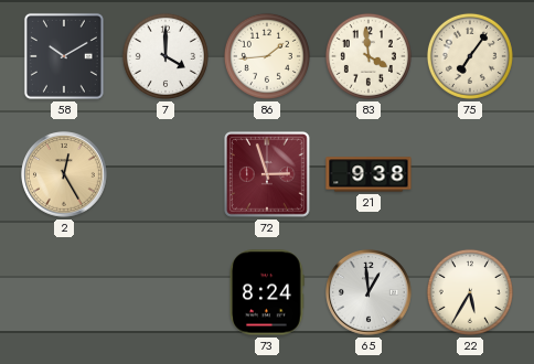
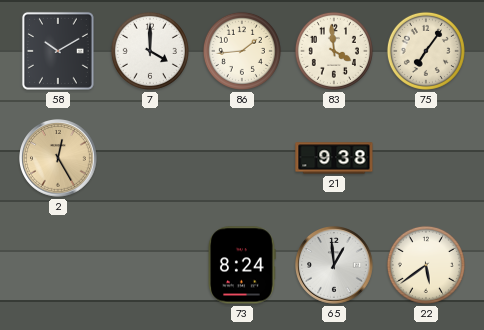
72: 2:57 -> none
22: 5:35 -> 5:39
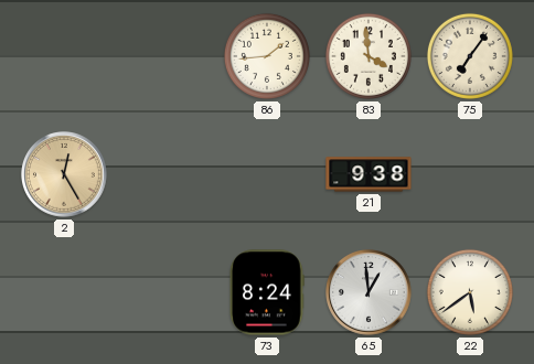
58: 10:10 -> none
7: 4:00 -> none
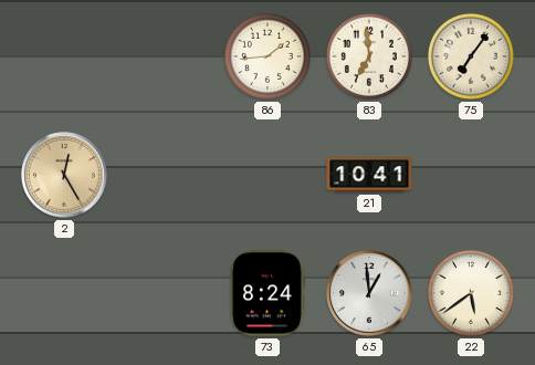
83: 3:59 -> 6:59
21: 9:38 -> 10:41
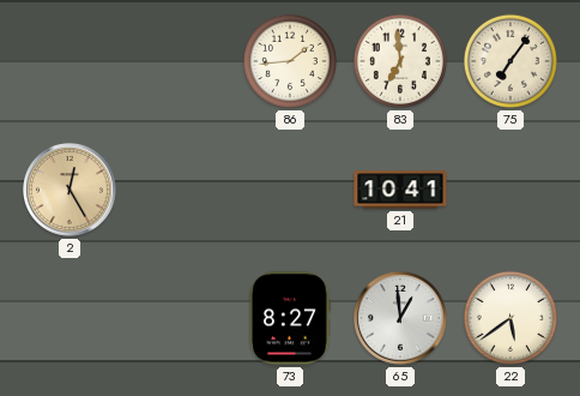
73: 8:24 -> 8:27
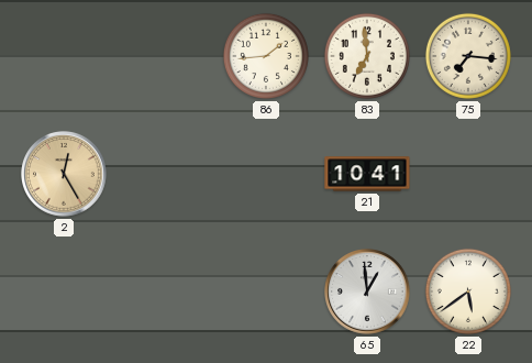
75: 7:06 -> 7:16
73: 8:27 -> none
